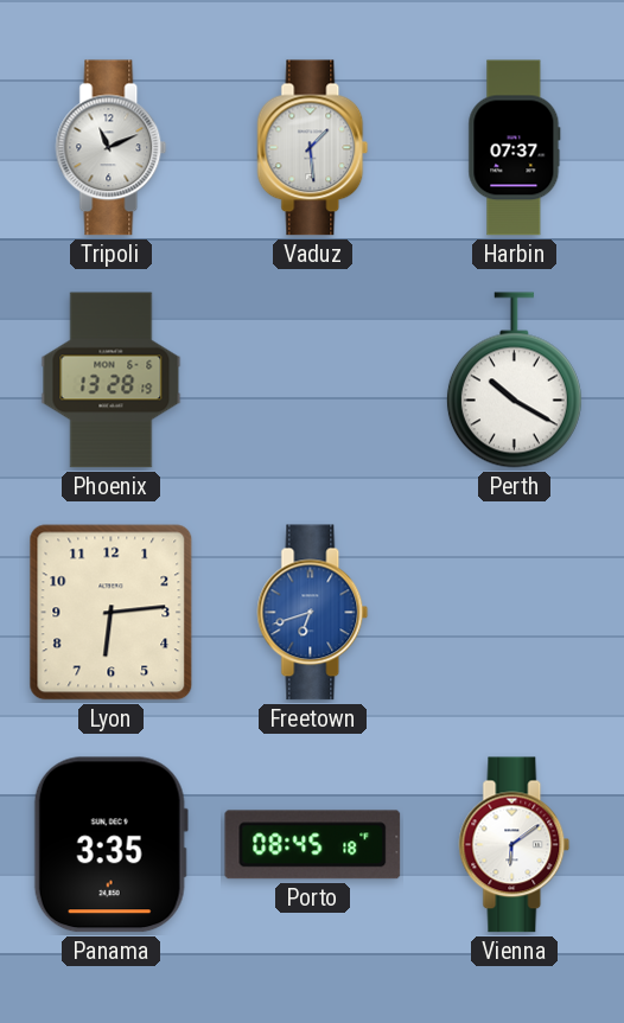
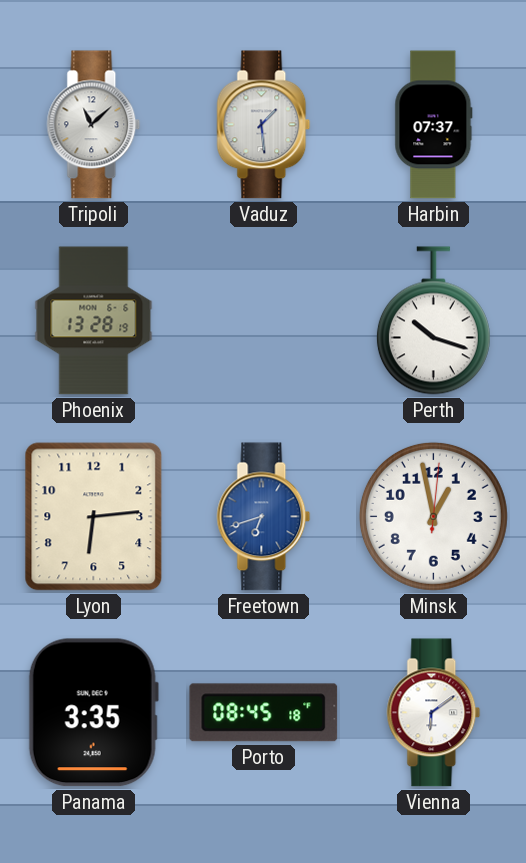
Tripoli: 11:11 -> 11:08
Perth: 10:20 -> 10:18
Minsk: none -> 12:58
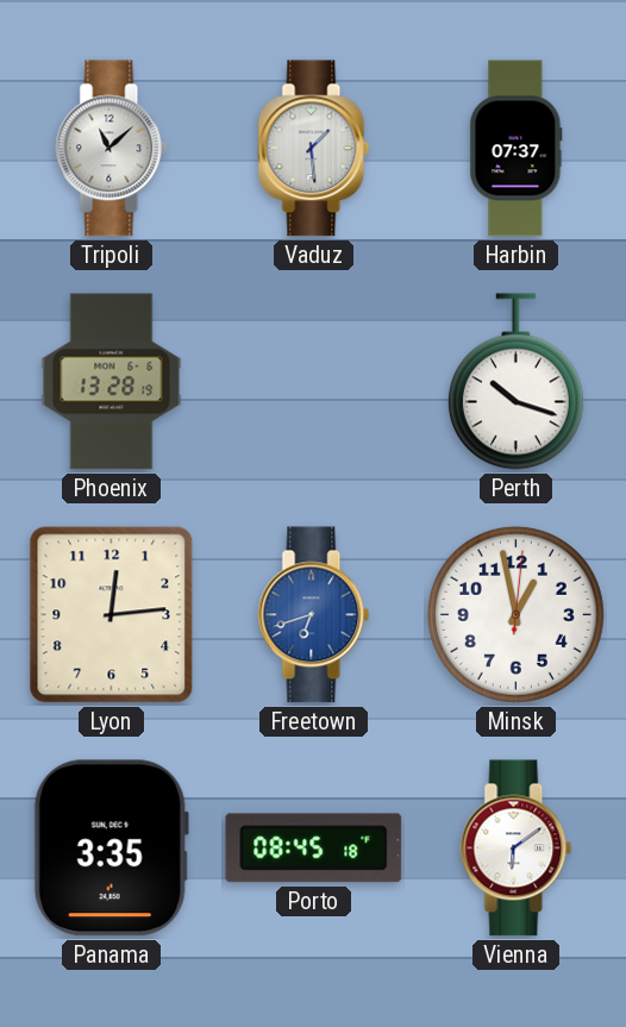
Lyon: 6:14 -> 12:14
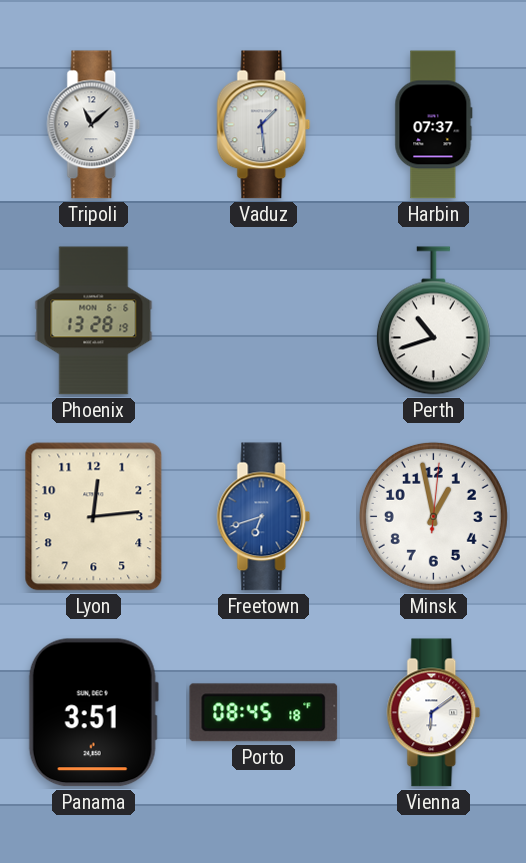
Perth: 10:18 -> 10:42
Panama: 3:35 -> 3:51
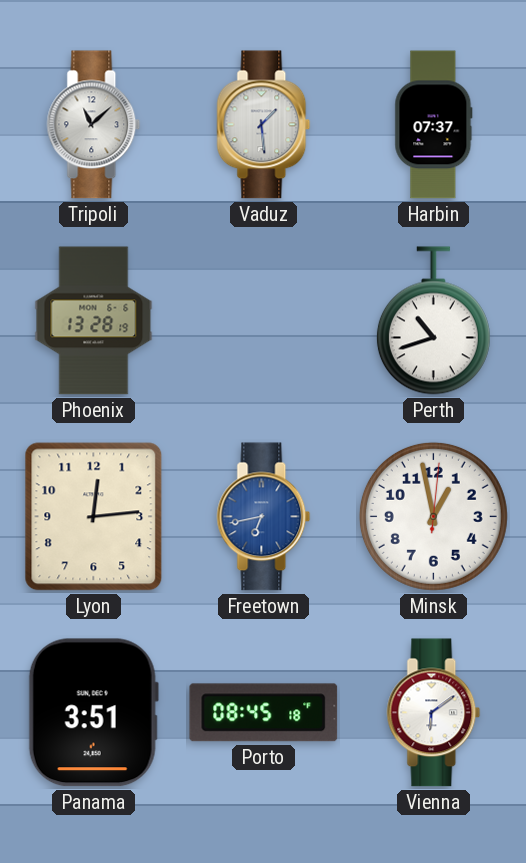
Freetown: 6:42 -> 6:43
